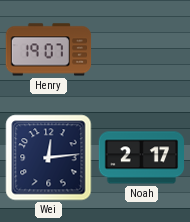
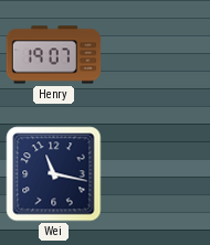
Wei: 12:14 -> 11:17
Noah: 2:17 -> none
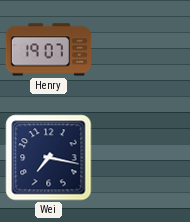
Wei: 11:17 -> 7:17
